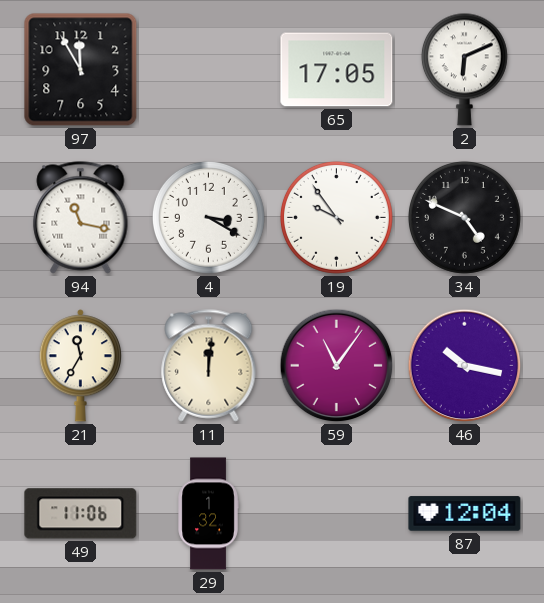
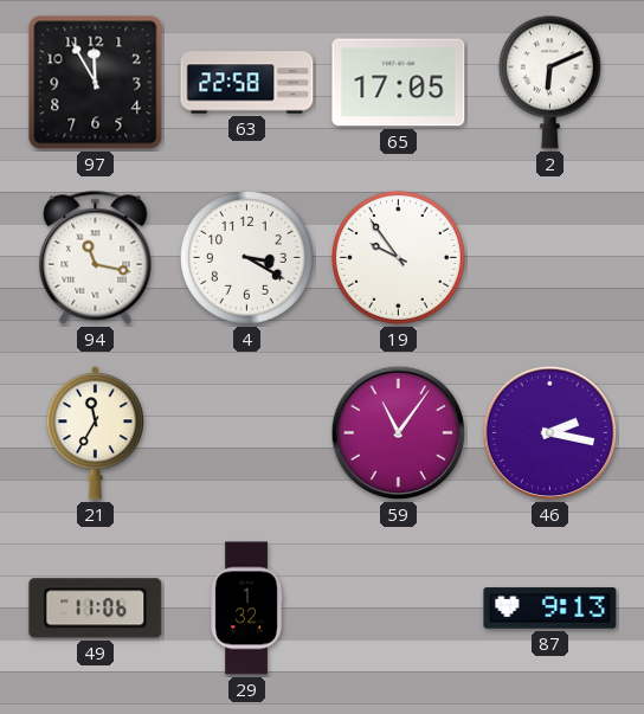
63: none -> 22:58
34: 4:49 -> none
11: 12:01 -> none
46: 10:17 -> 2:17
87: 12:04 -> 9:13
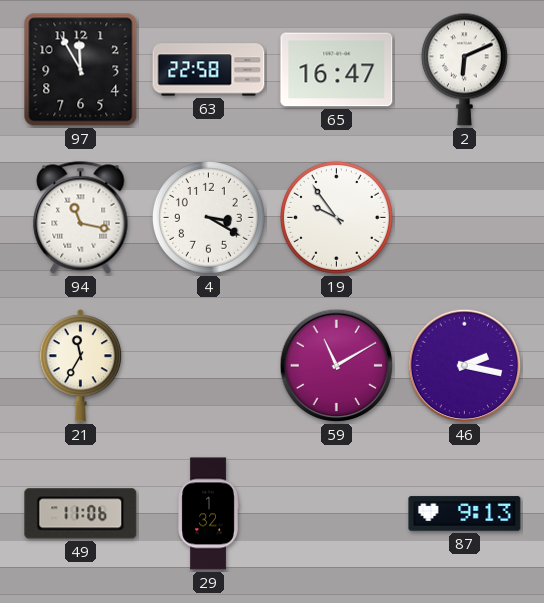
65: 17:05 -> 16:47
59: 11:06 -> 11:10
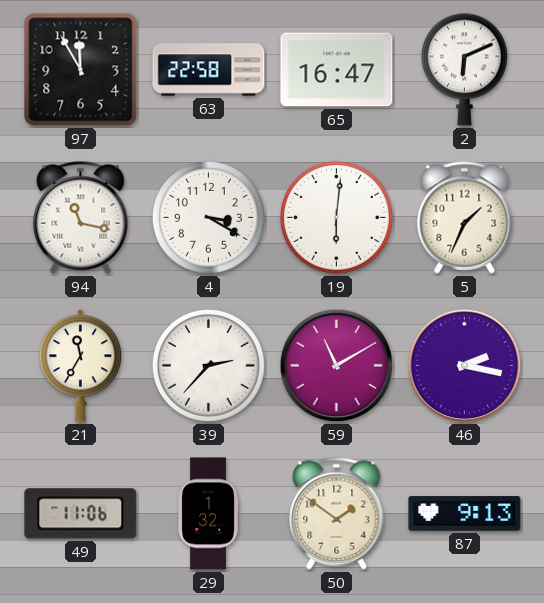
19: 9:54 -> 6:01
5: none -> 1:34
39: none -> 2:37
50: none -> 1:51
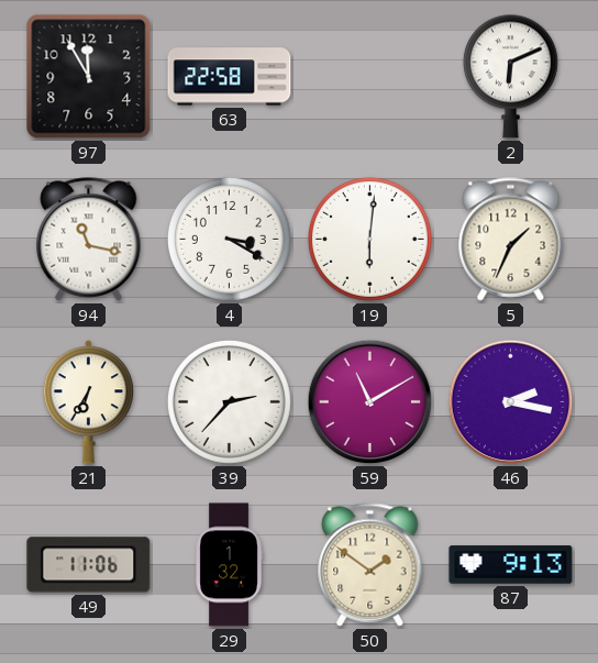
65: 16:47 -> none
21: 11:35 -> 6:35
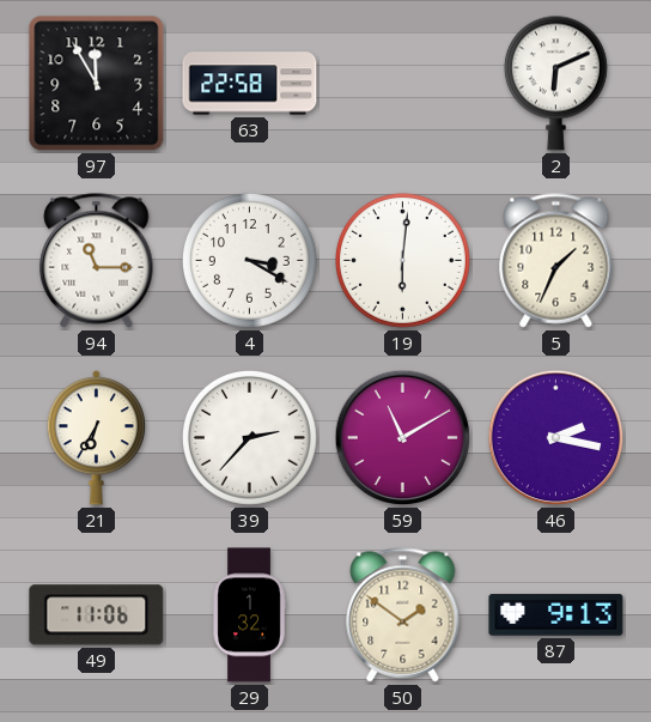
94: 11:17 -> 11:15
